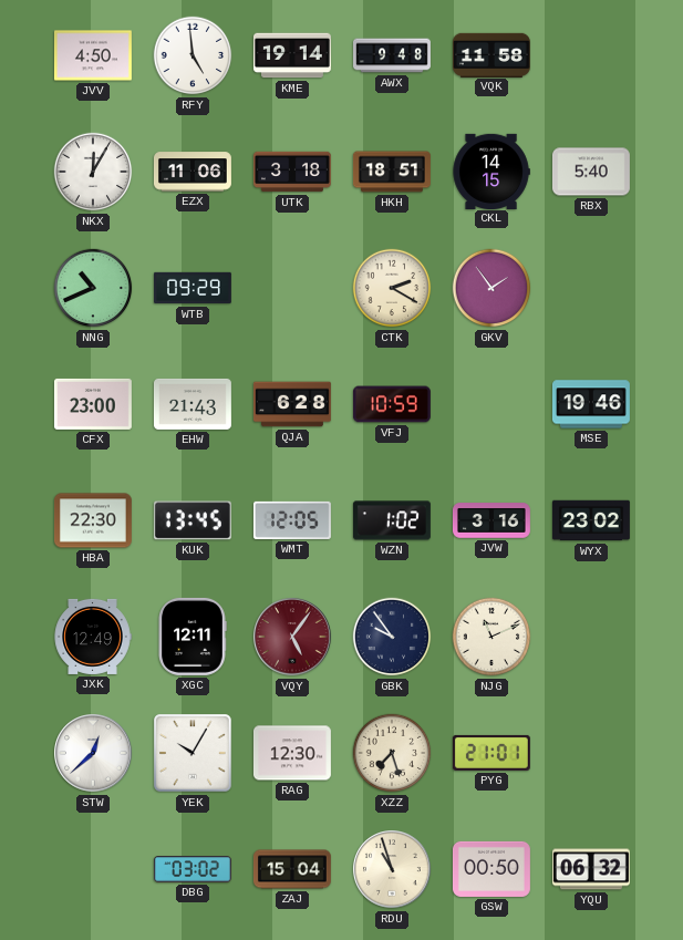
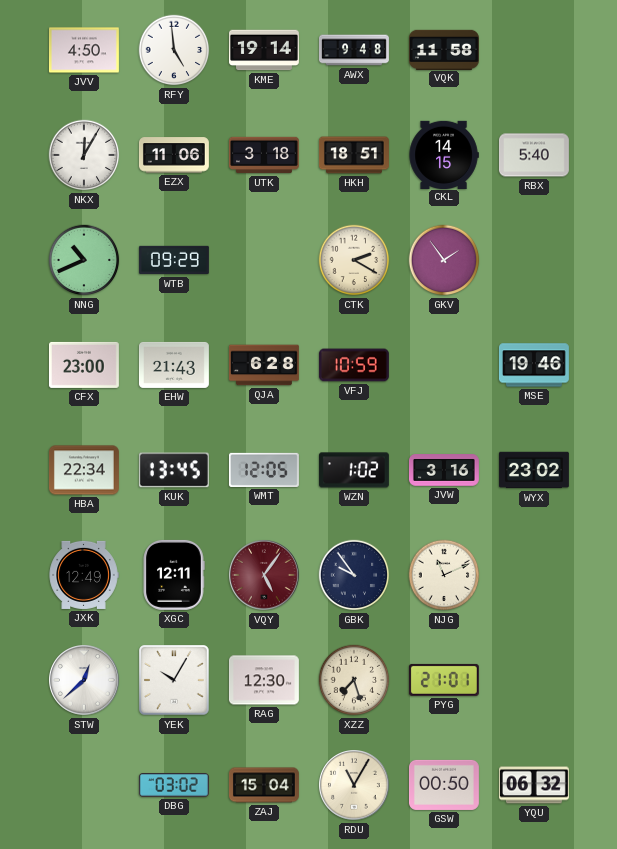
HBA: 22:30 -> 22:34
RDU: 10:57 -> 11:05
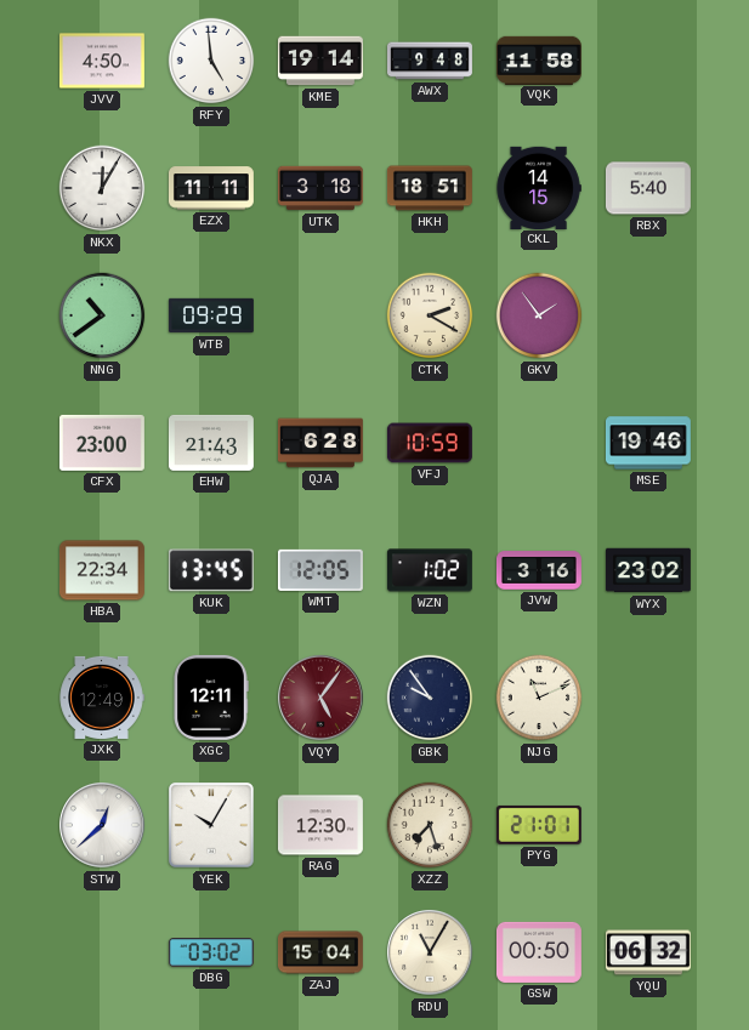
EZX: 11:06 -> 11:11
NNG: 10:41 -> 10:39
